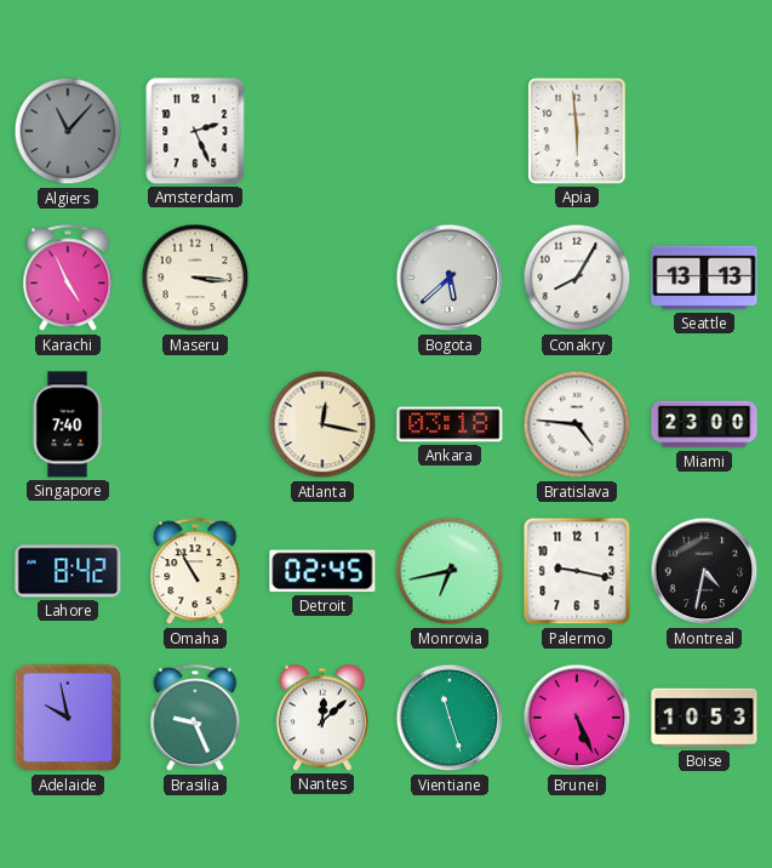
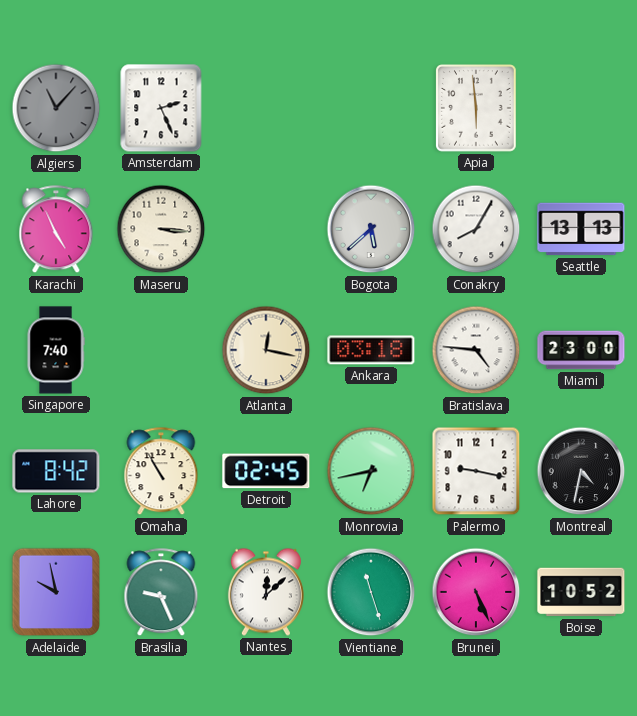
Boise: 10:53 -> 10:52
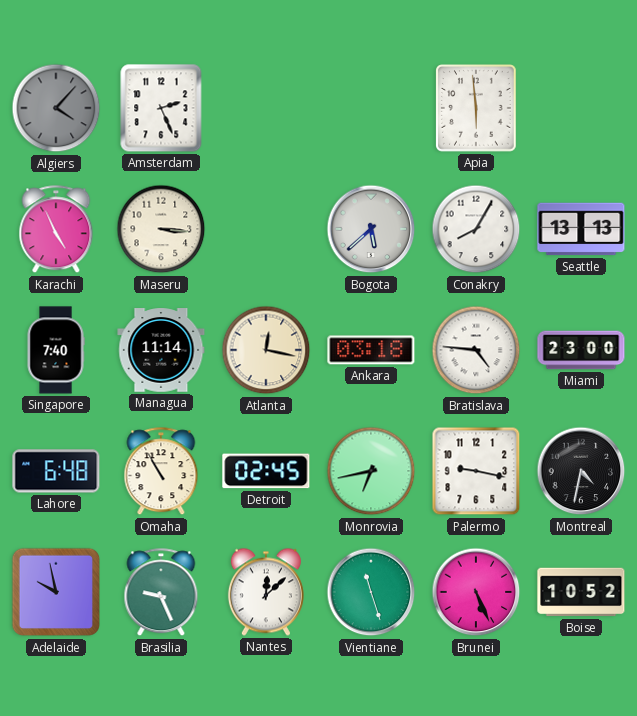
Algiers: 11:07 -> 4:07
Managua: none -> 11:14
Lahore: 8:42 -> 6:48
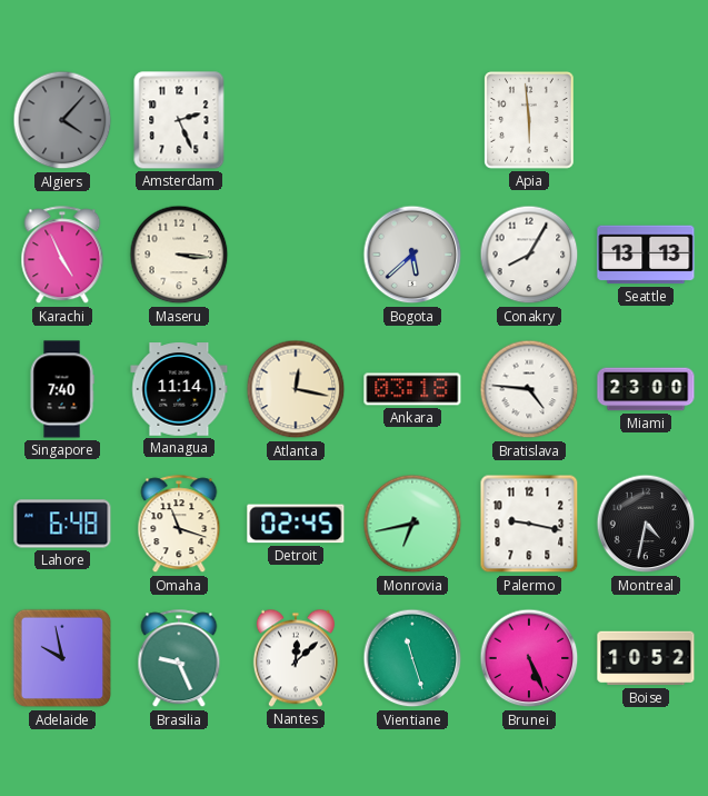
Omaha: 10:55 -> 11:18
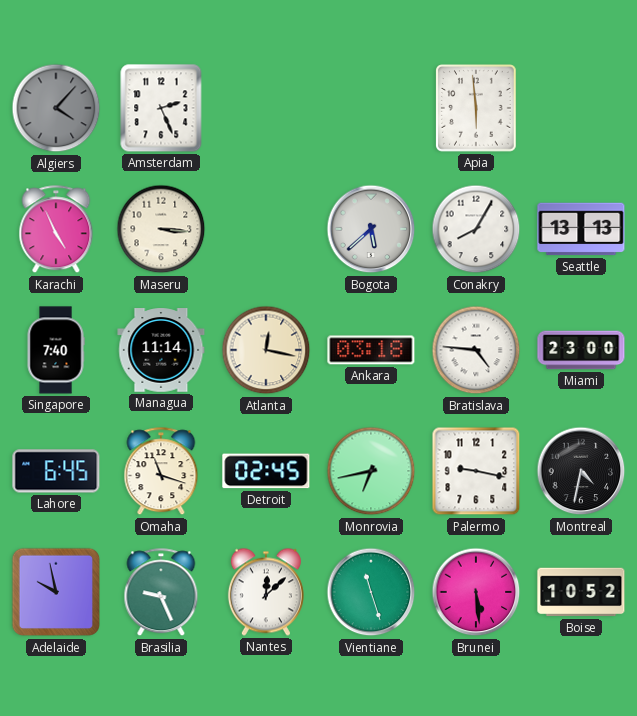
Lahore: 6:48 -> 6:45
Brunei: 5:26 -> 5:29
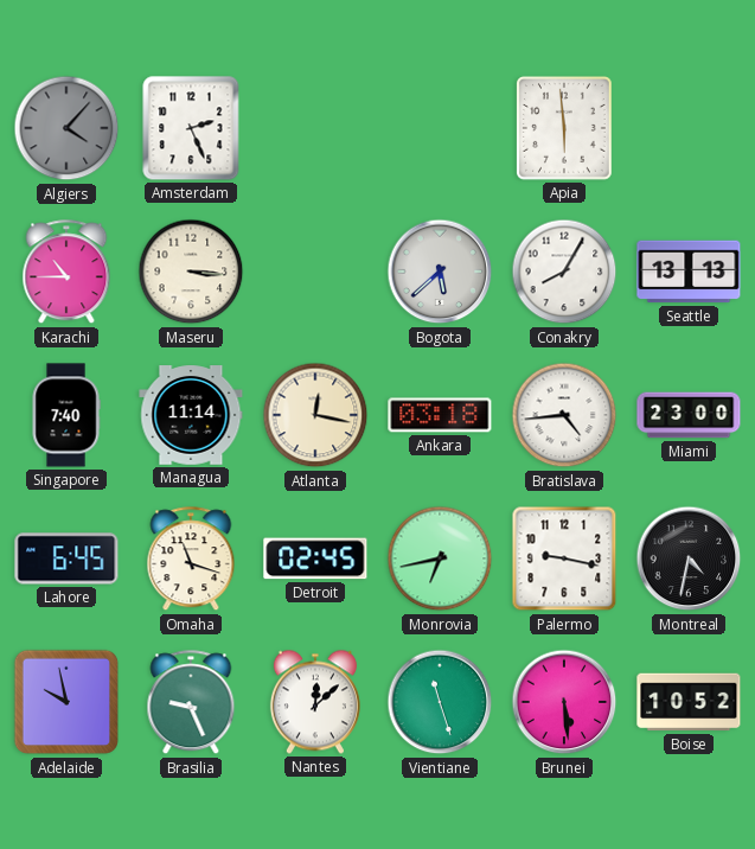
Karachi: 4:56 -> 10:45
Bratislava: 4:46 -> 4:44
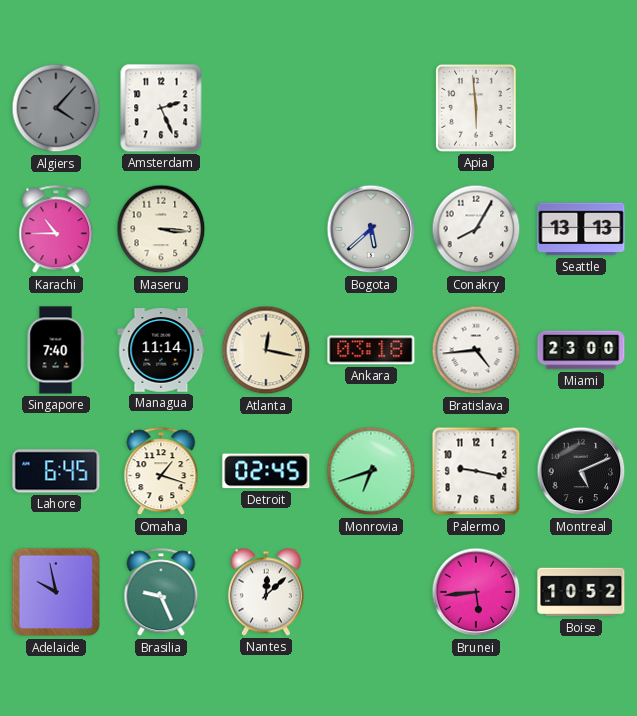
Omaha: 11:18 -> 1:18
Monrovia: 6:43 -> 6:42
Montreal: 4:32 -> 5:11
Vientiane: 11:27 -> none
Brunei: 5:29 -> 5:44
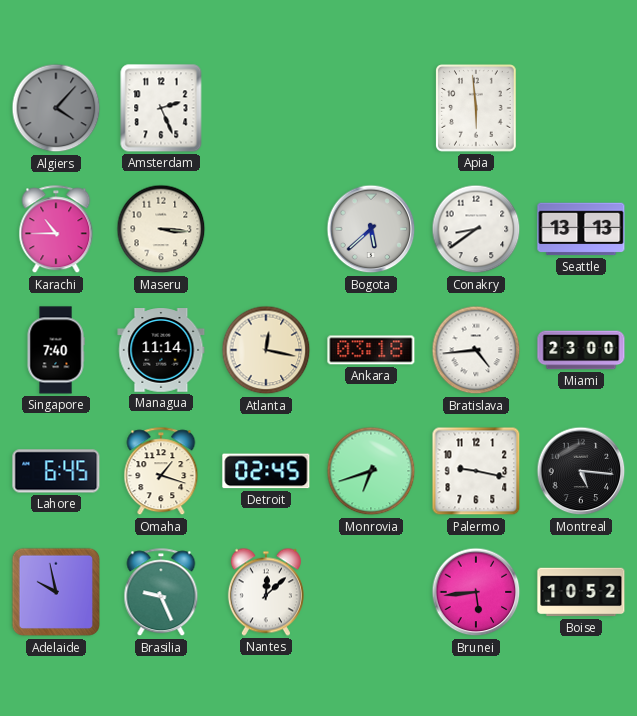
Conakry: 8:05 -> 8:39
Montreal: 5:11 -> 5:16
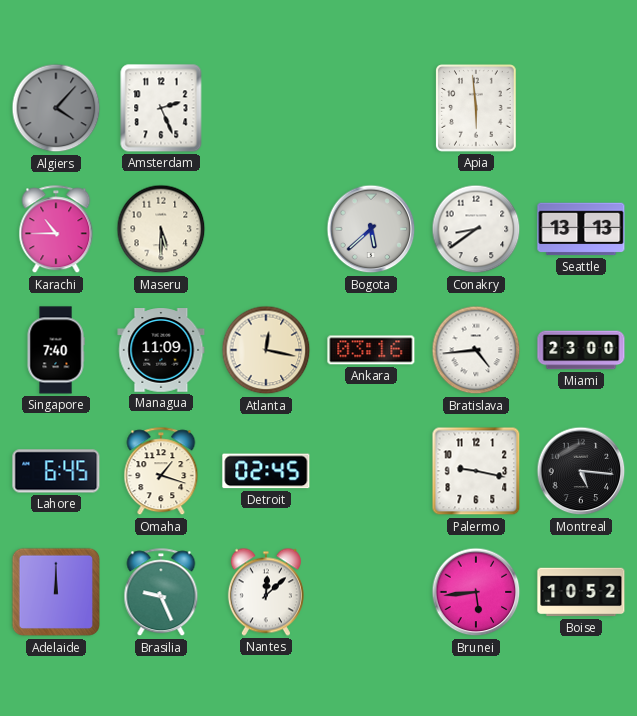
Maseru: 3:16 -> 5:30
Managua: 11:14 -> 11:09
Ankara: 03:18 -> 03:16
Monrovia: 6:42 -> none
Adelaide: 9:58 -> 12:00
